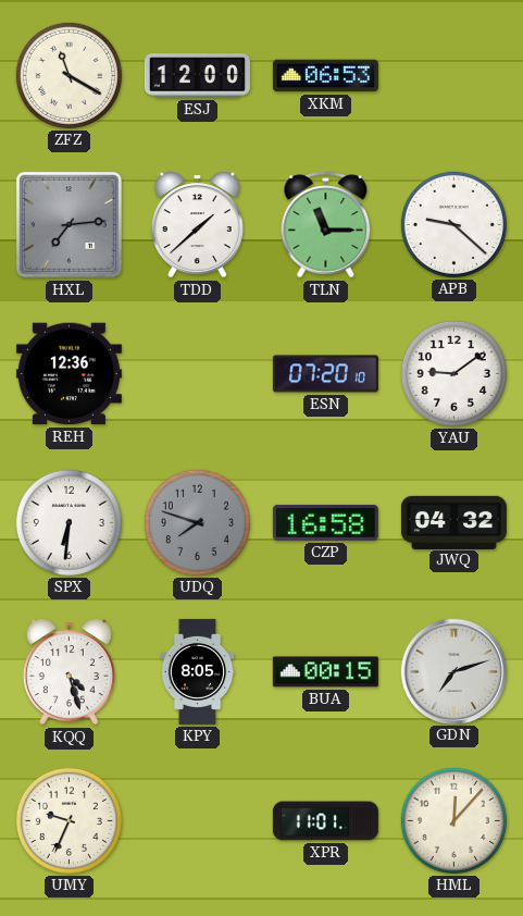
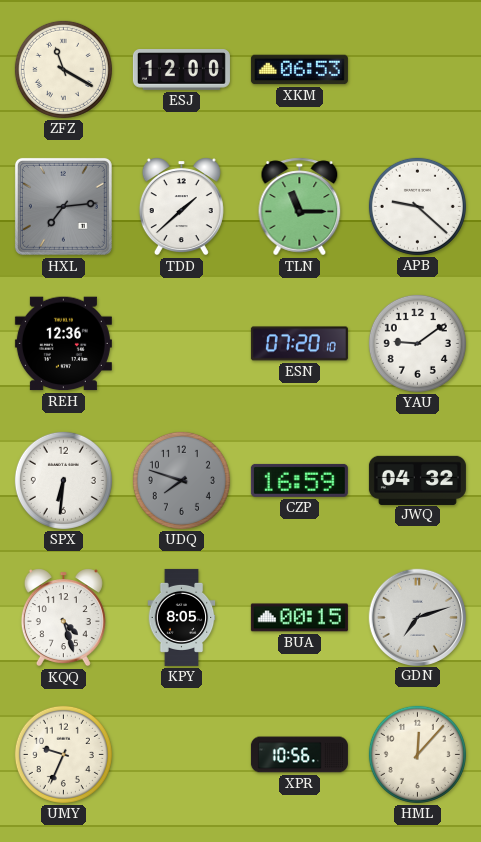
CZP: 16:58 -> 16:59
XPR: 11:01 -> 10:56
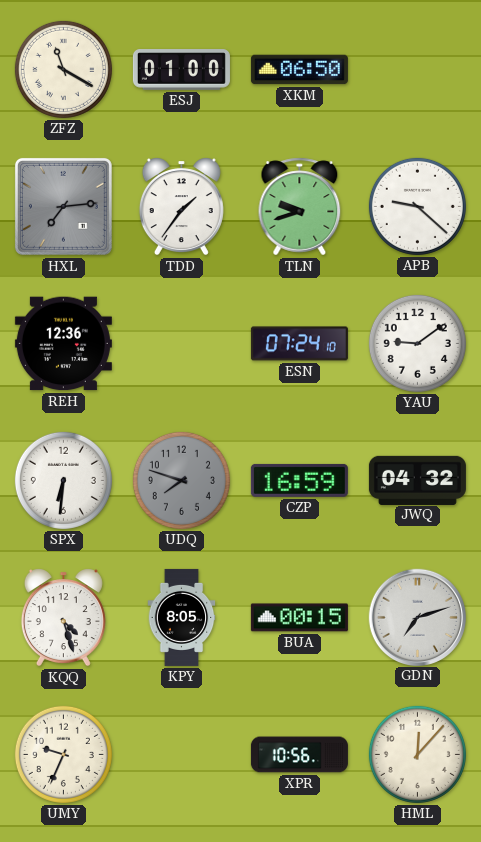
ESJ: 12:00 -> 01:00
XKM: 06:53 -> 06:50
TDD: 1:38 -> 1:36
TLN: 11:15 -> 9:42
ESN: 07:20 -> 07:24
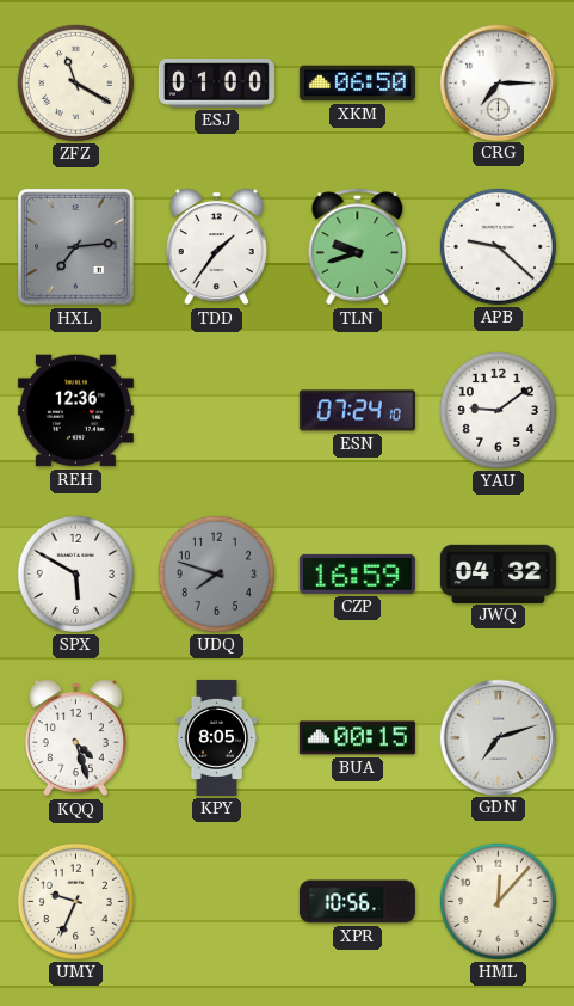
CRG: none -> 7:15
SPX: 6:31 -> 5:50
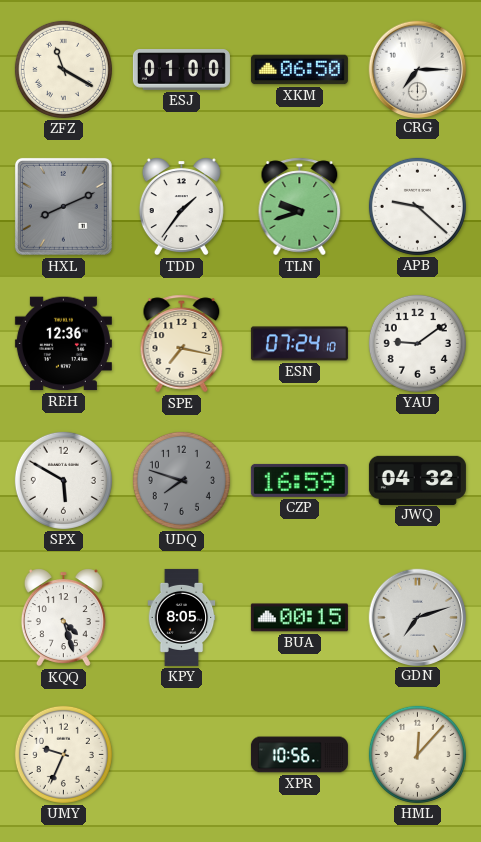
HXL: 7:14 -> 8:11
SPE: none -> 7:17
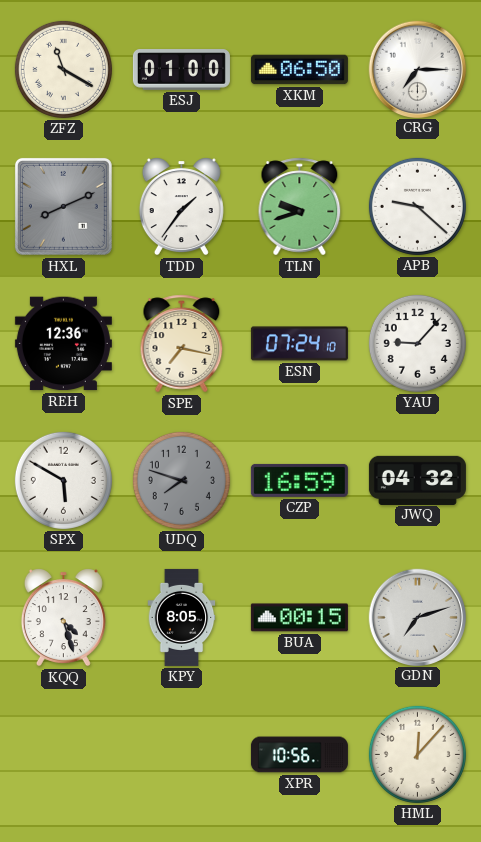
YAU: 9:09 -> 9:07
UMY: 9:34 -> none
